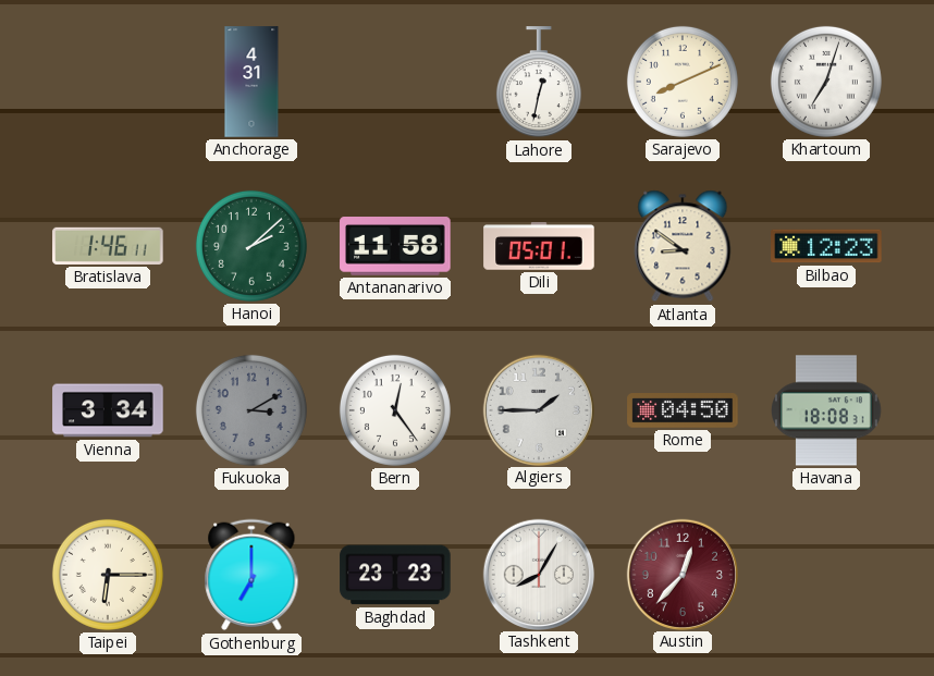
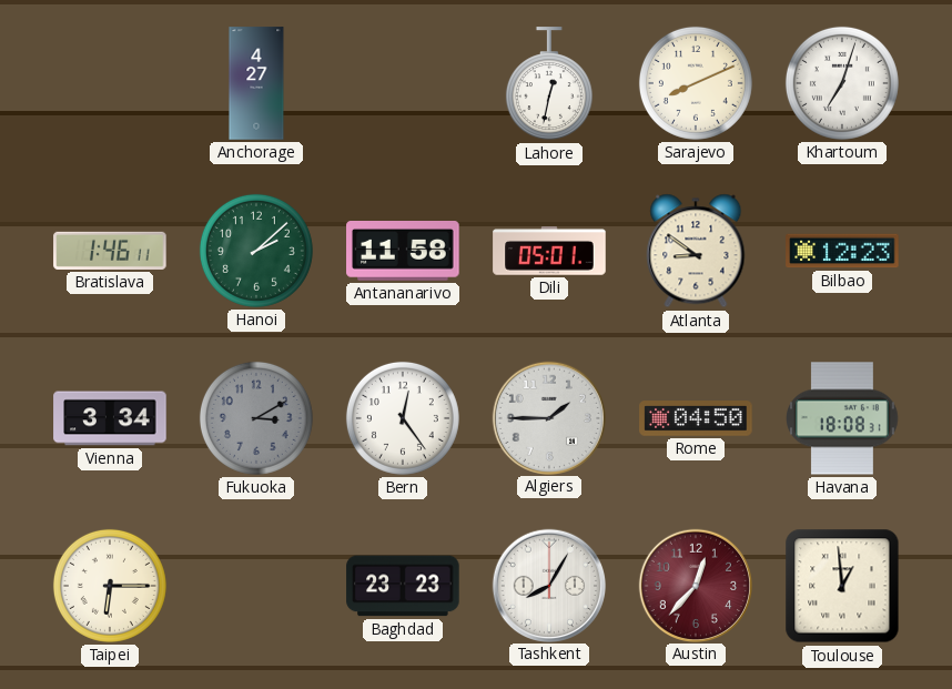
Anchorage: 4:31 -> 4:27
Gothenburg: 7:00 -> none
Toulouse: none -> 12:59
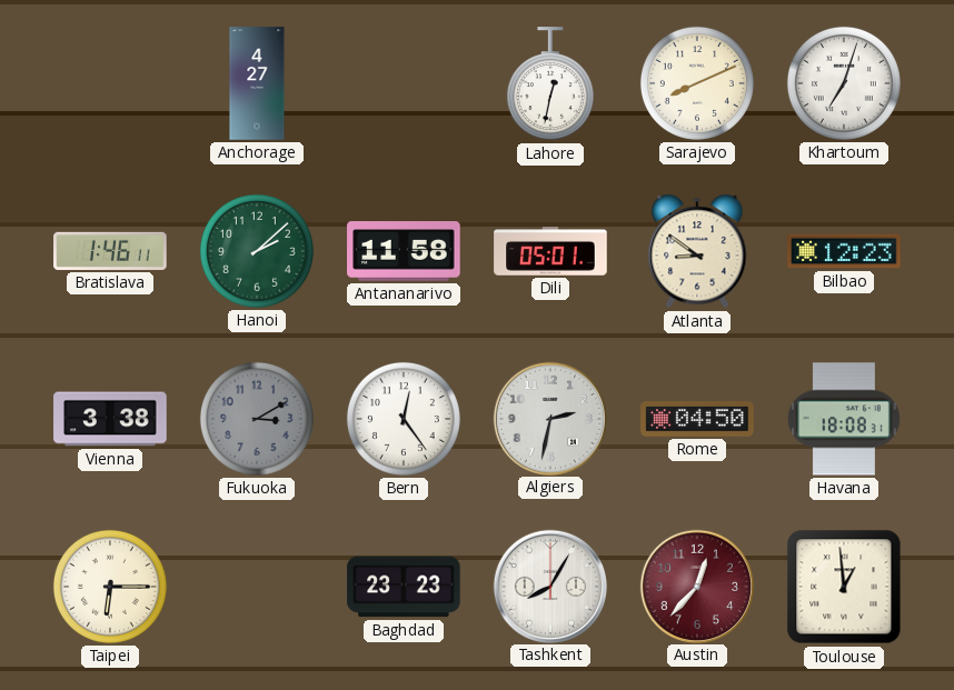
Vienna: 3:34 -> 3:38
Algiers: 1:45 -> 2:32
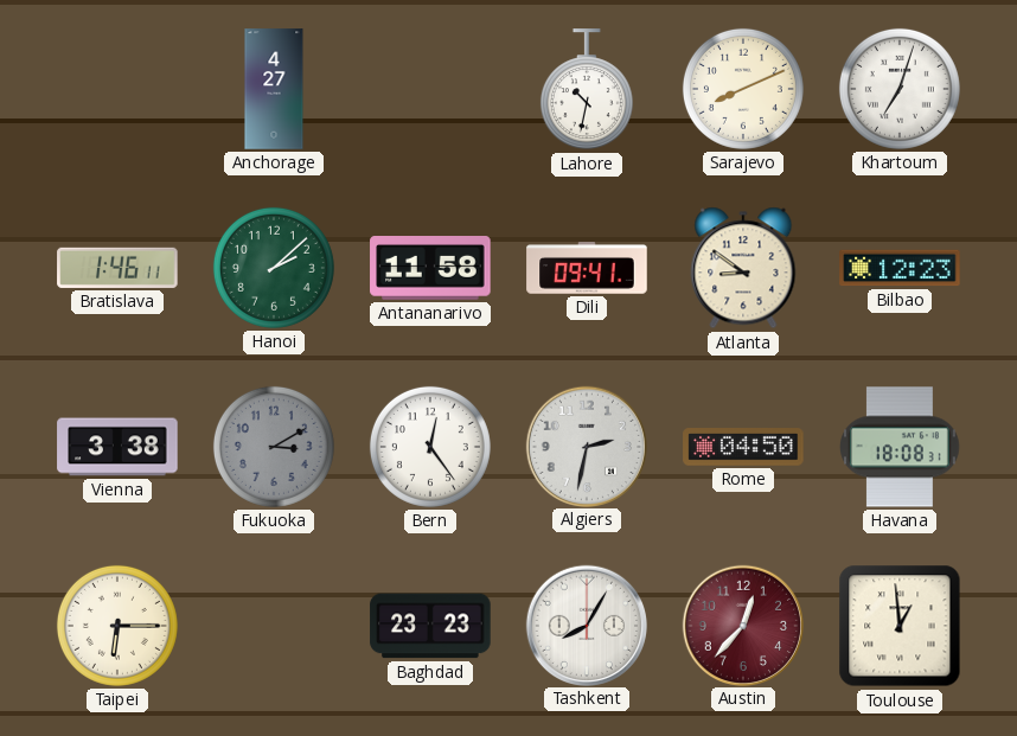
Lahore: 12:32 -> 10:32
Dili: 05:01 -> 09:41
